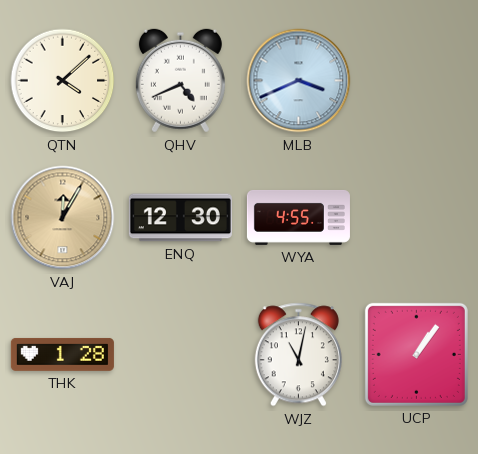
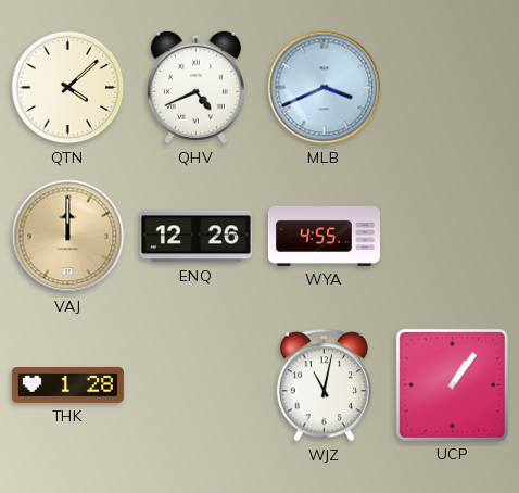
VAJ: 12:05 -> 12:00
ENQ: 12:30 -> 12:26
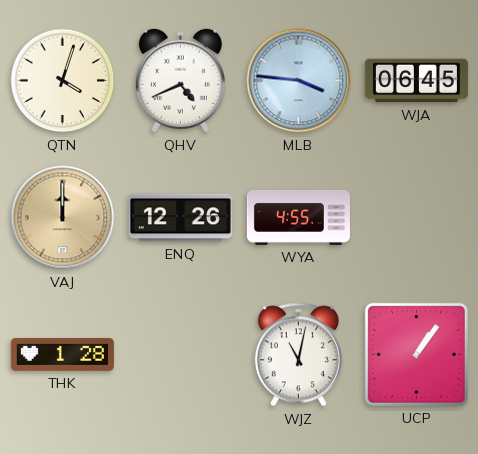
QTN: 4:08 -> 4:03
MLB: 3:41 -> 3:46
WJA: none -> 06:45
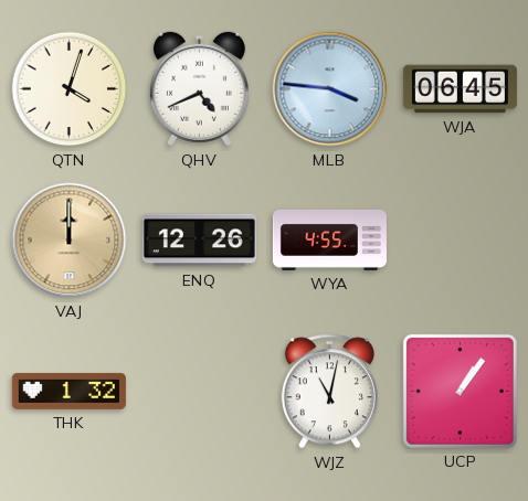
THK: 1:28 -> 1:32
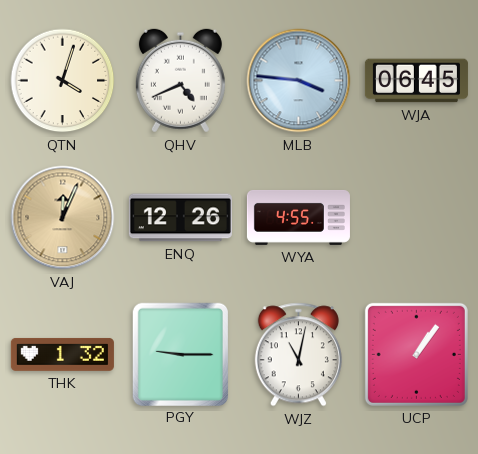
VAJ: 12:00 -> 12:04
PGY: none -> 9:15
